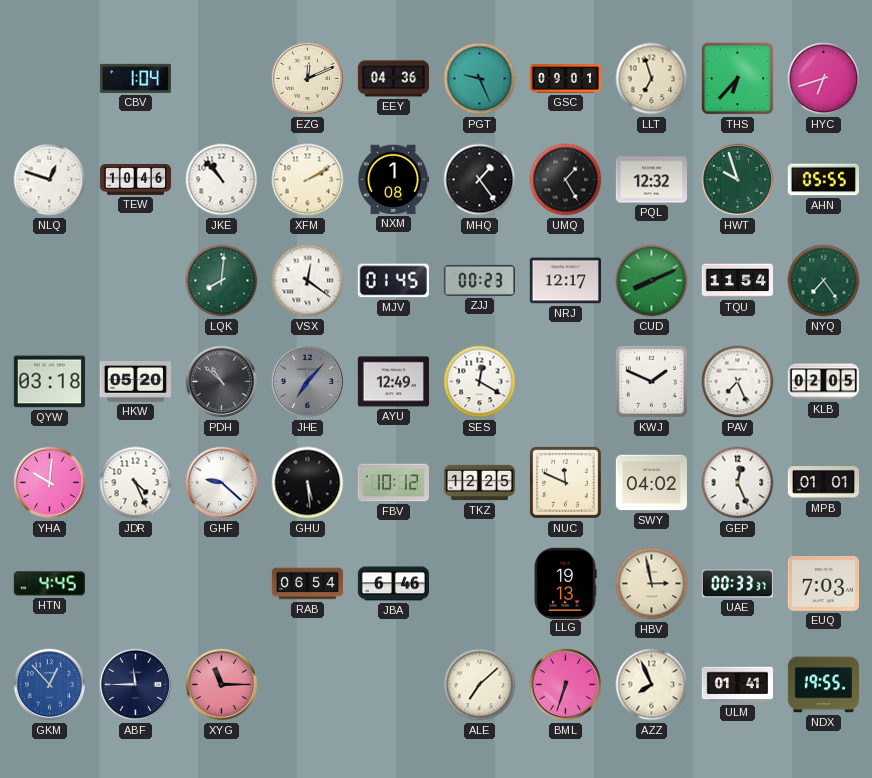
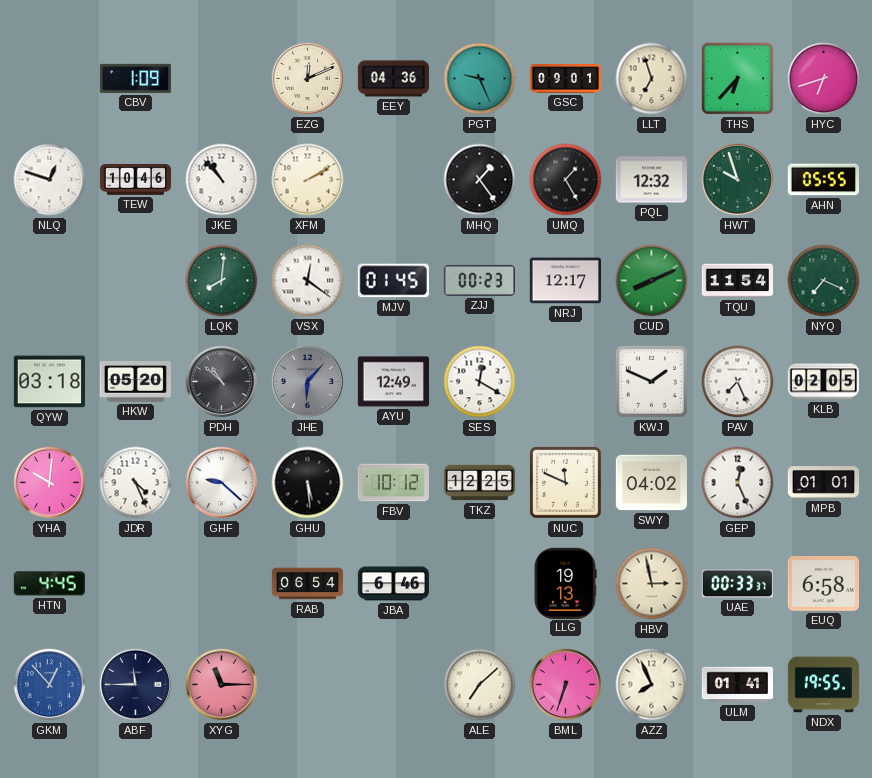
CBV: 1:04 -> 1:09
NXM: 1:08 -> none
NYQ: 7:24 -> 7:19
JHE: 7:07 -> 6:07
EUQ: 7:03 -> 6:58
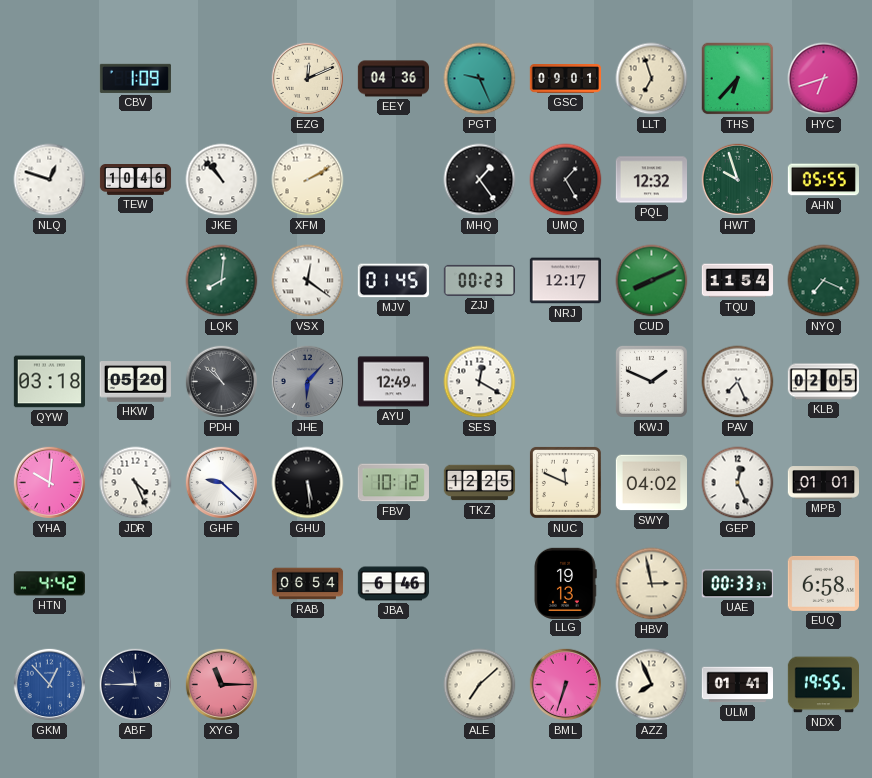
HTN: 4:45 -> 4:42
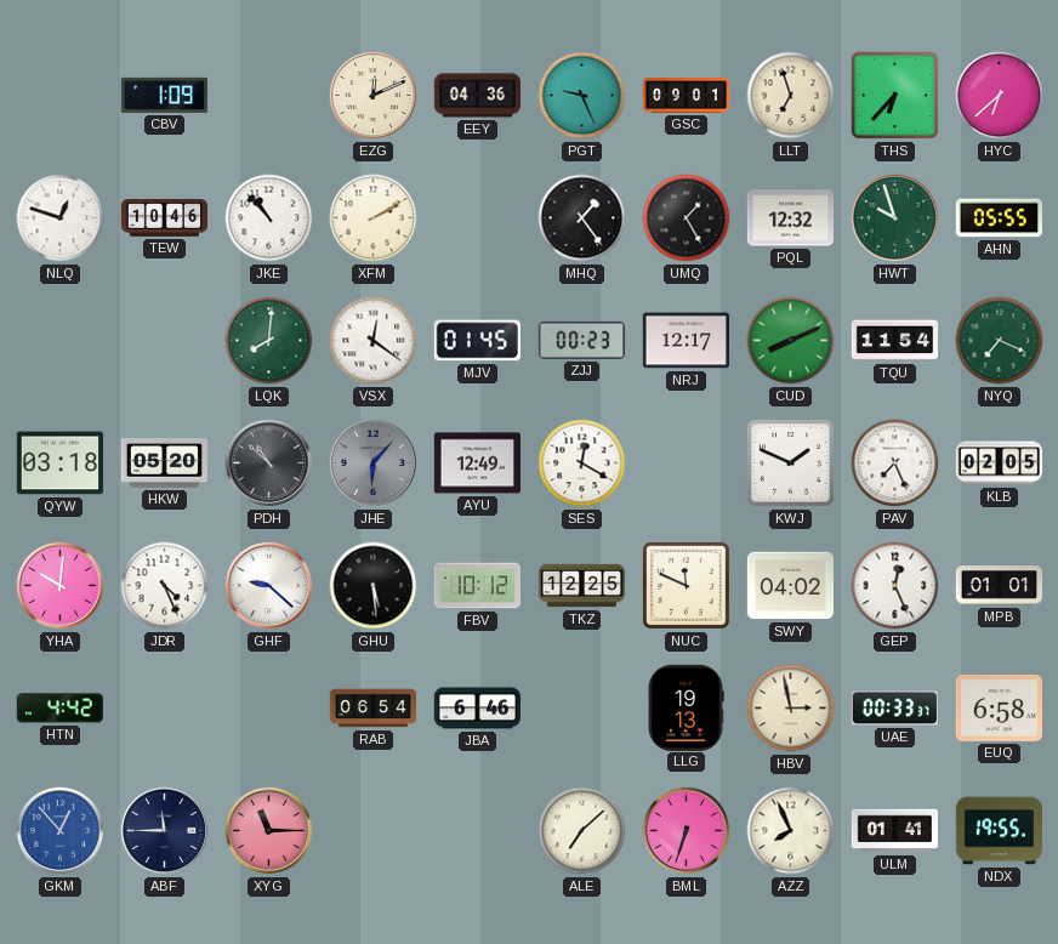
HYC: 6:42 -> 6:38
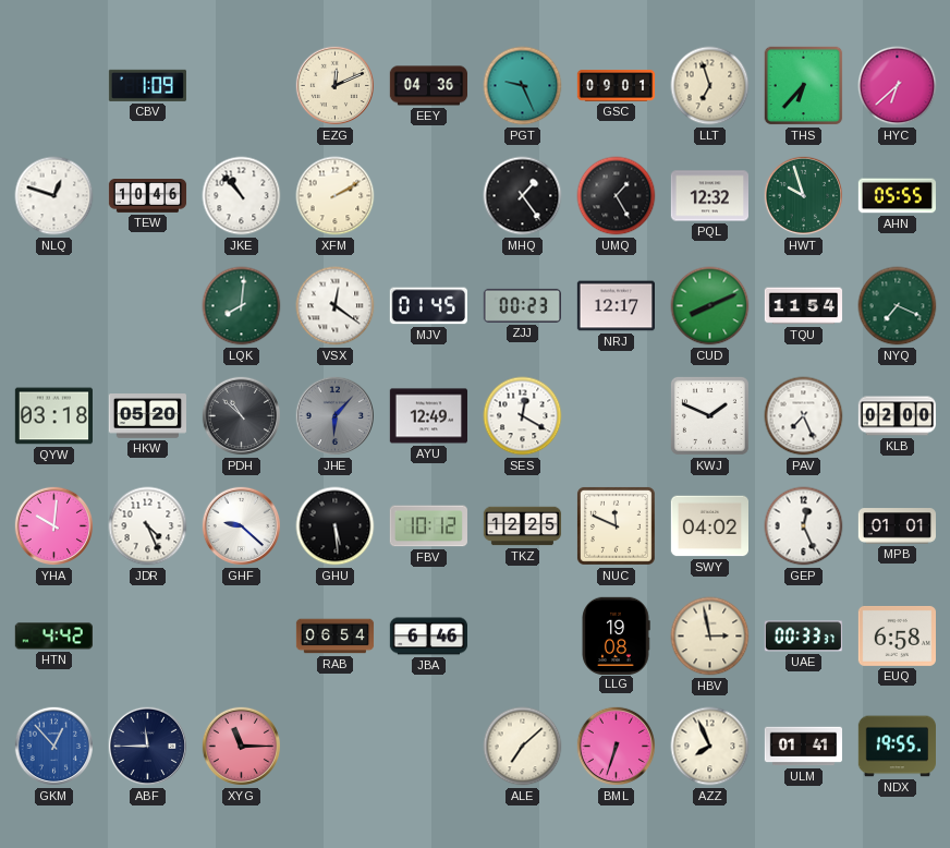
KLB: 02:05 -> 02:00
LLG: 19:13 -> 19:08
